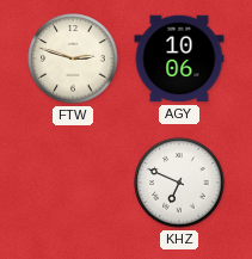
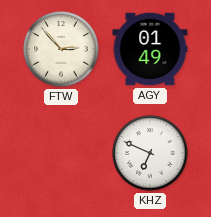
FTW: 2:48 -> 2:53
AGY: 10:06 -> 01:49
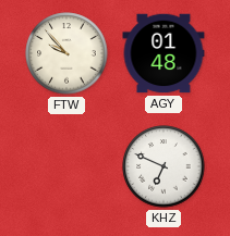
FTW: 2:53 -> 9:53
AGY: 01:49 -> 01:48
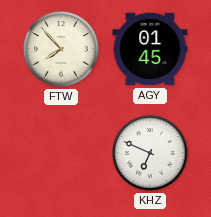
FTW: 9:53 -> 7:53
AGY: 01:48 -> 01:45
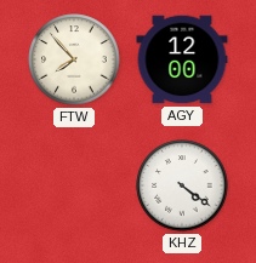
AGY: 01:45 -> 12:00
KHZ: 6:49 -> 4:21
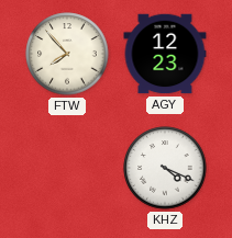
AGY: 12:00 -> 12:23
KHZ: 4:21 -> 4:19
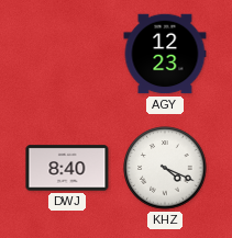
FTW: 7:53 -> none
DWJ: none -> 8:40
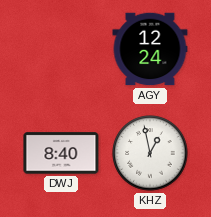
AGY: 12:23 -> 12:24
KHZ: 4:19 -> 12:58
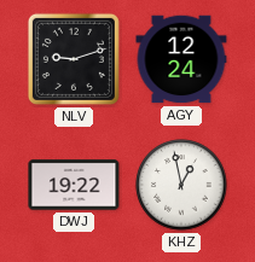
NLV: none -> 9:12
DWJ: 8:40 -> 19:22
